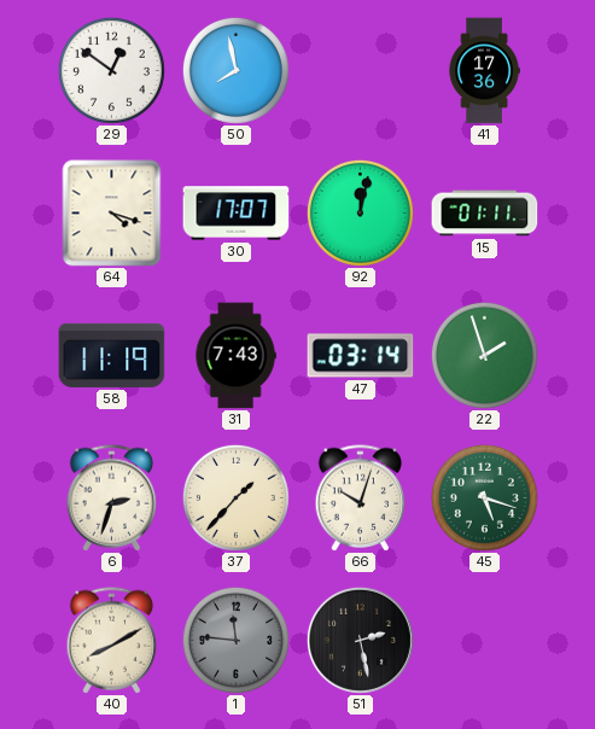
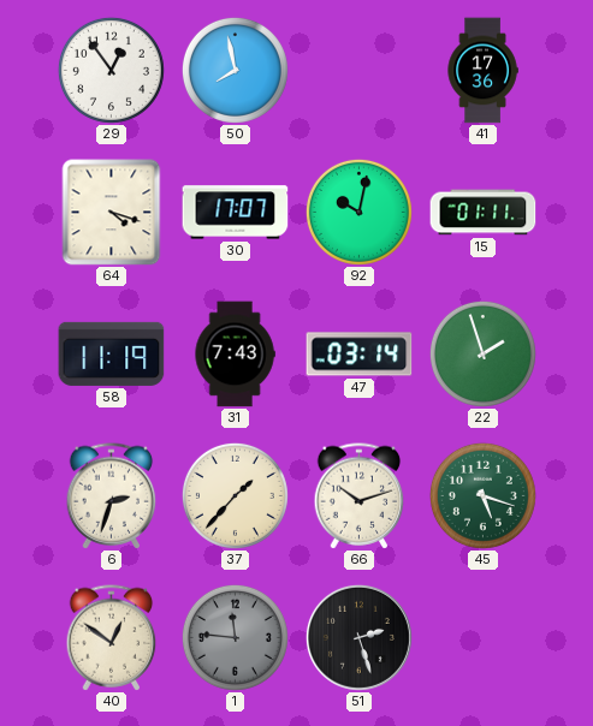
29: 12:51 -> 12:54
92: 12:02 -> 10:02
66: 10:03 -> 10:12
40: 8:10 -> 12:51
51: 2:28 -> 2:27
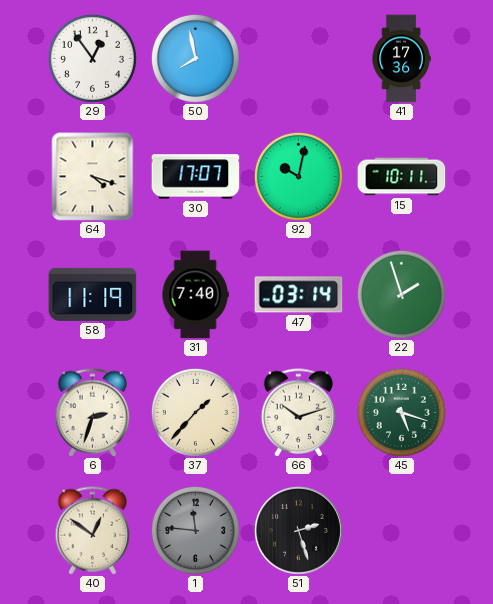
15: 01:11 -> 10:11
31: 7:43 -> 7:40
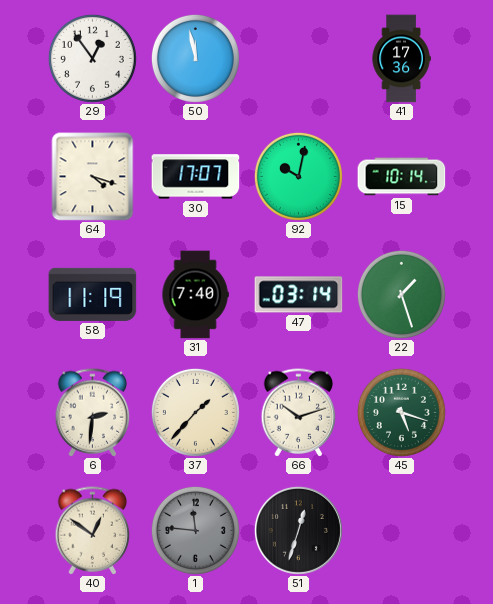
50: 7:58 -> 11:58
15: 10:11 -> 10:14
22: 1:57 -> 1:27
6: 2:33 -> 2:31
51: 2:27 -> 12:33
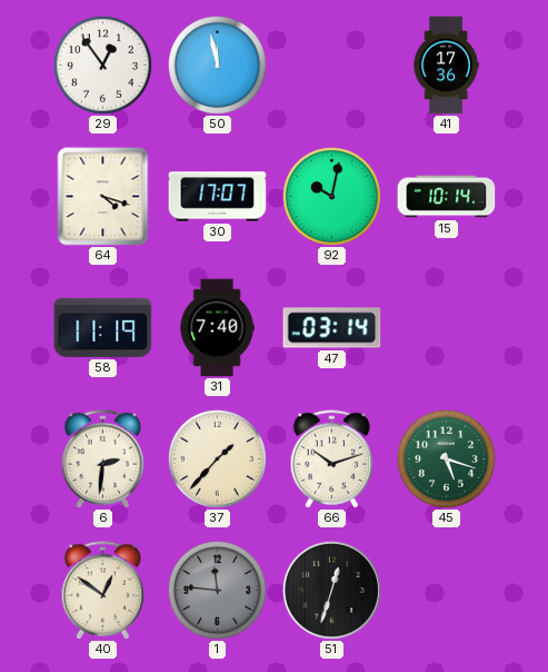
22: 1:27 -> none
